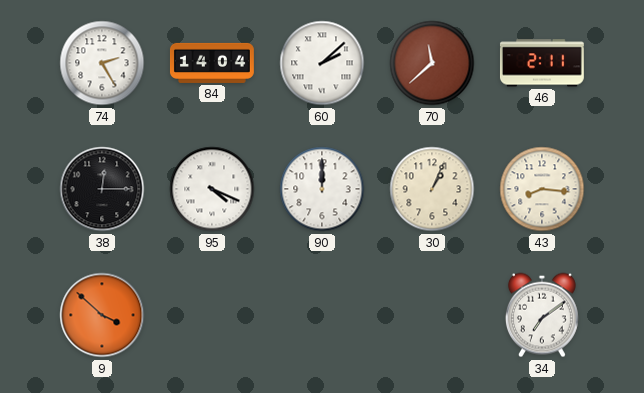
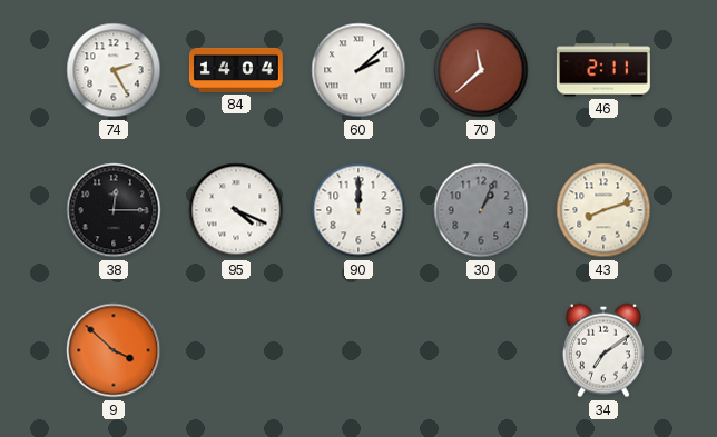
30 dial: cream -> grey
43: 8:16 -> 8:12
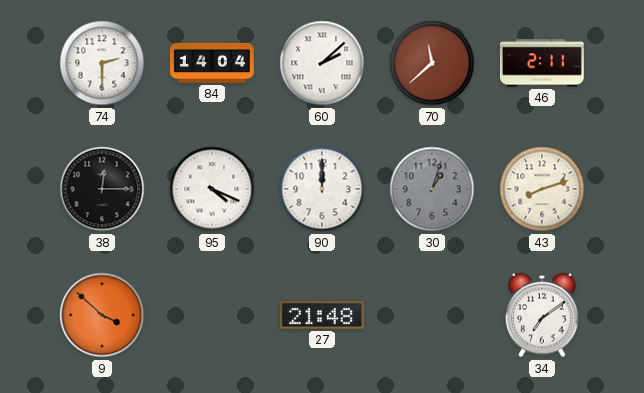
74: 2:25 -> 2:30
30: 1:04 -> 1:03
27: none -> 21:48
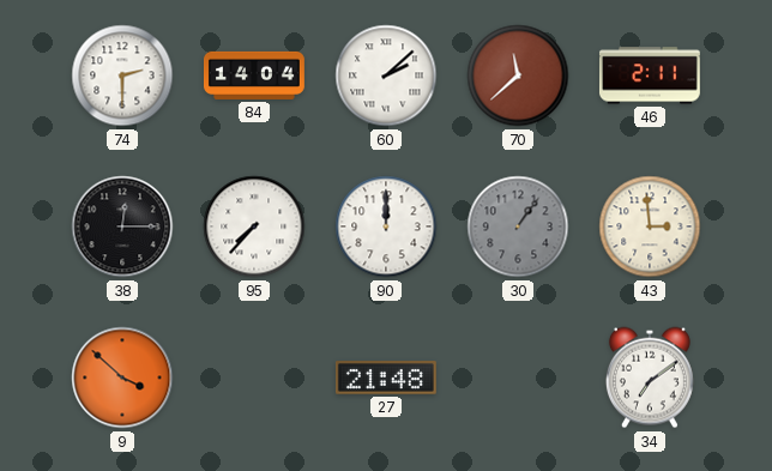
95: 4:19 -> 7:37
30: 1:03 -> 1:06
43: 8:12 -> 2:59
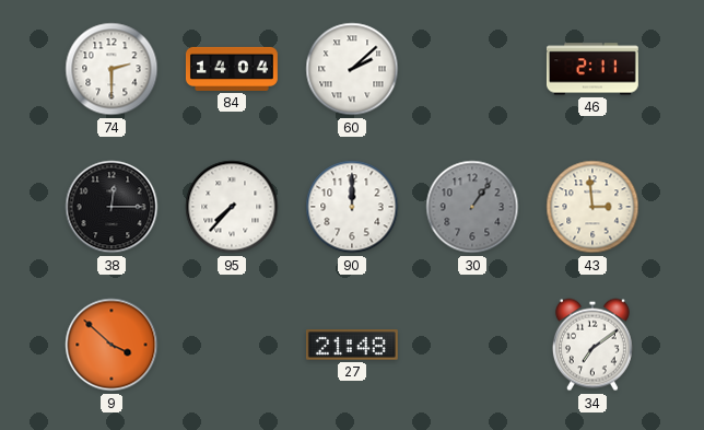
70: 11:38 -> none
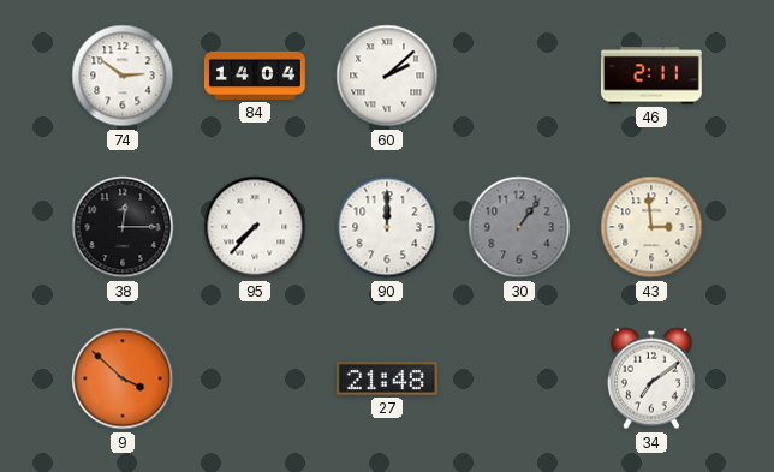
74: 2:30 -> 2:51
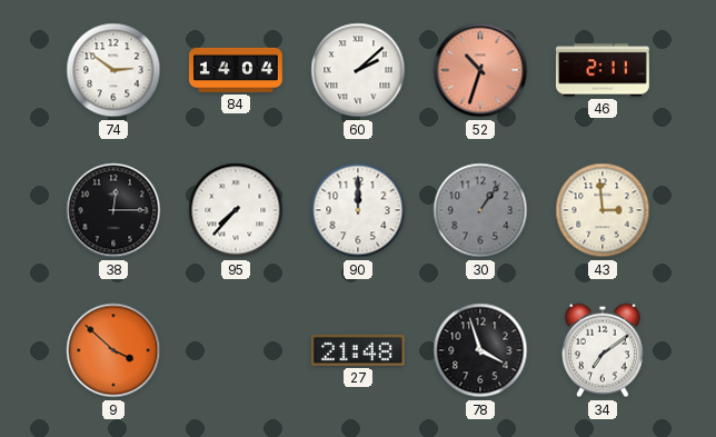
52: none -> 10:33
78: none -> 3:57
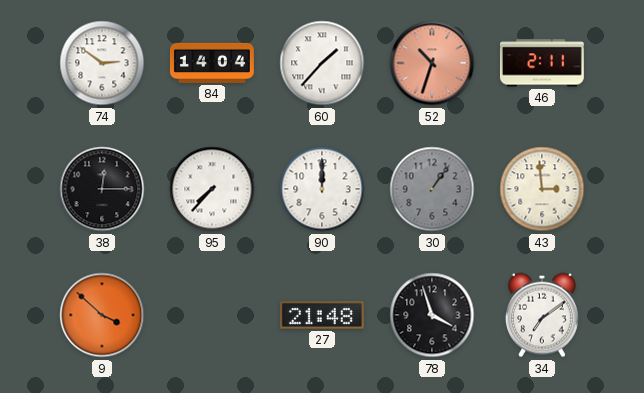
60: 2:08 -> 1:37
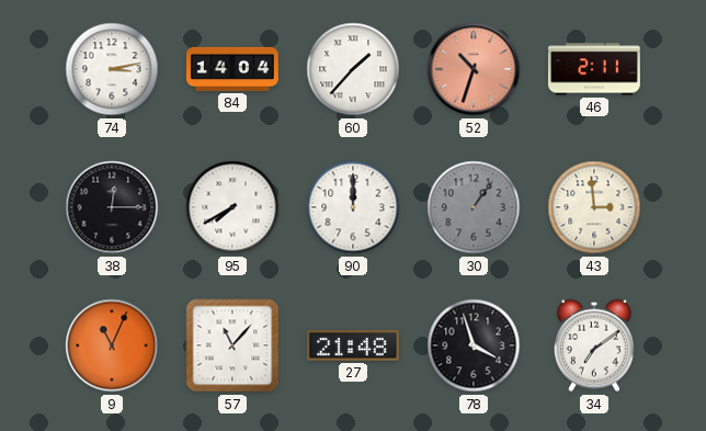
74: 2:51 -> 3:13
95: 7:37 -> 7:40
9: 3:52 -> 11:04
57: none -> 11:07
